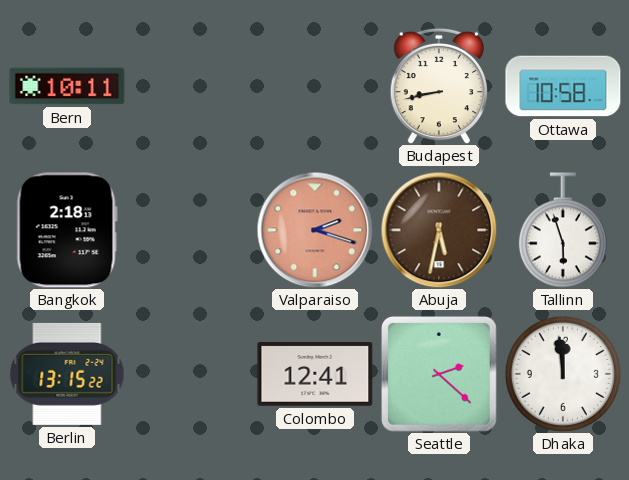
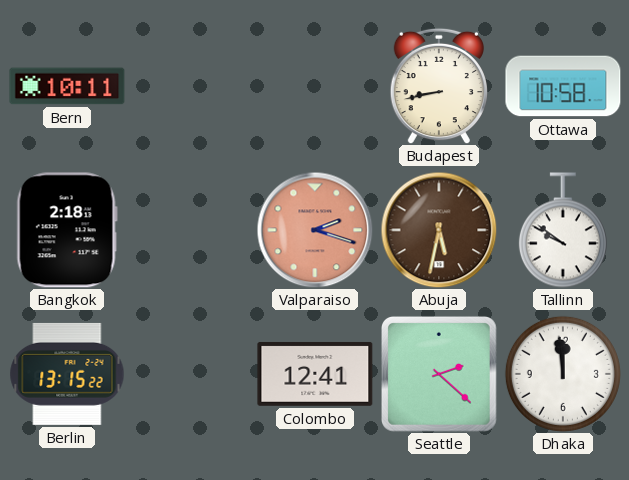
Tallinn: 5:57 -> 9:51
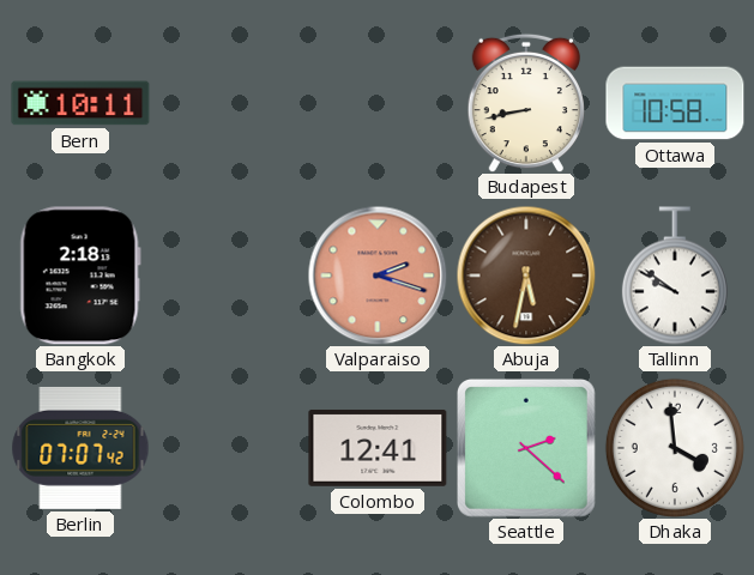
Berlin: 13:15 -> 07:07
Dhaka: 11:59 -> 3:59
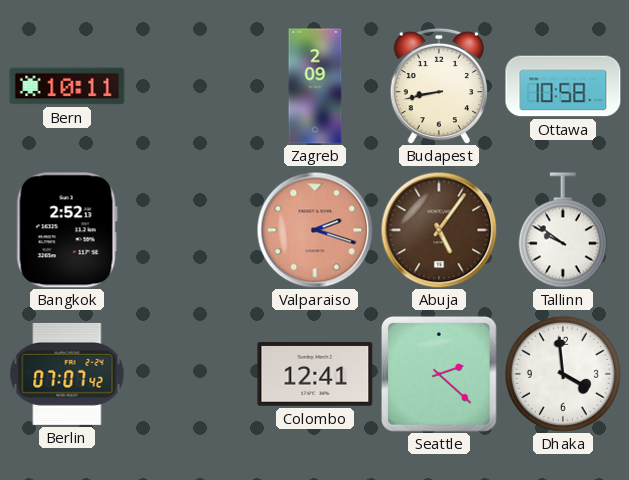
Zagreb: none -> 2:09
Bangkok: 2:18 -> 2:52
Abuja: 5:32 -> 5:06
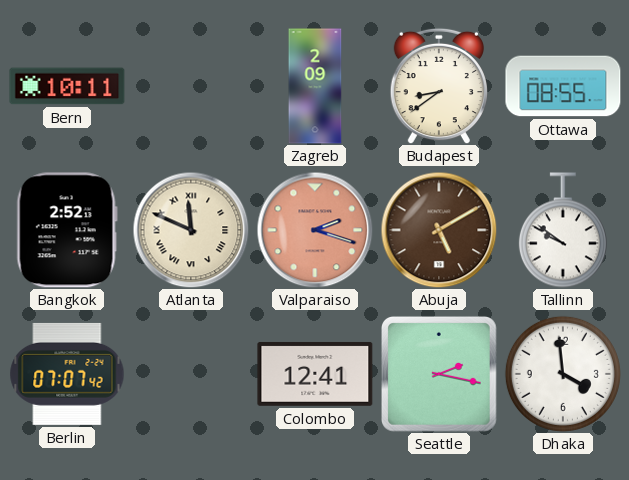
Budapest: 8:43 -> 8:39
Ottawa: 10:58 -> 08:55
Atlanta: none -> 11:49
Abuja: 5:06 -> 5:10
Seattle: 2:22 -> 2:17
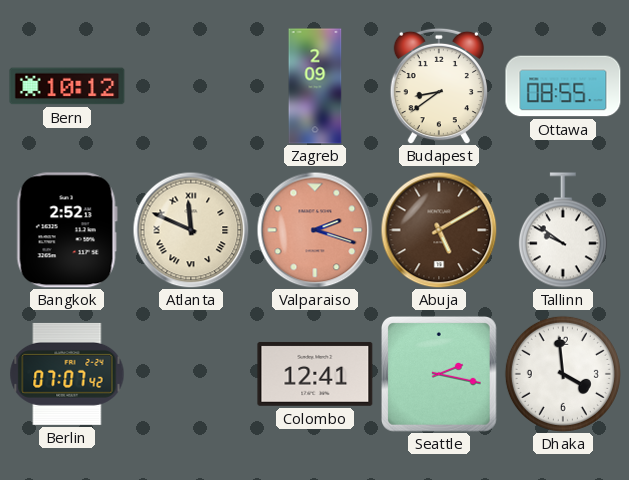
Bern: 10:11 -> 10:12
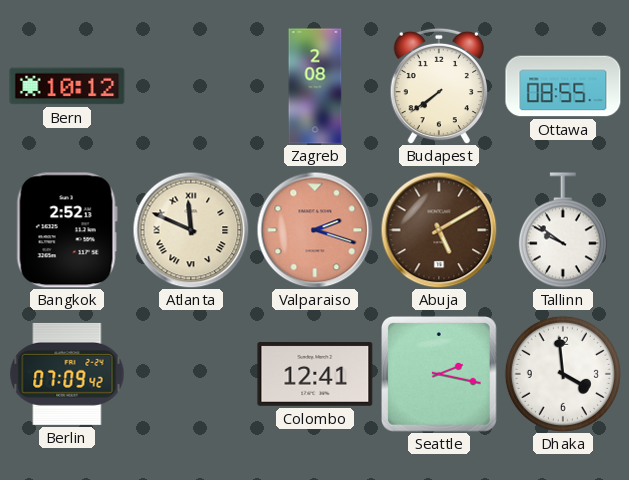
Zagreb: 2:09 -> 2:08
Budapest: 8:39 -> 7:39
Berlin: 07:07 -> 07:09
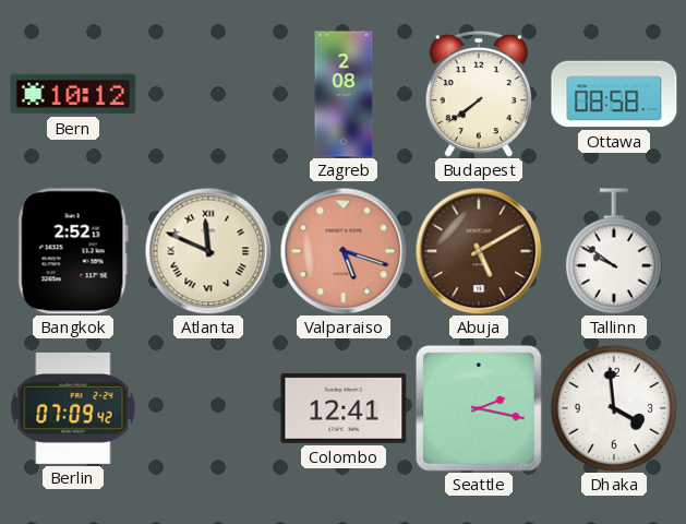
Ottawa: 08:55 -> 08:58
Valparaiso: 2:18 -> 5:18
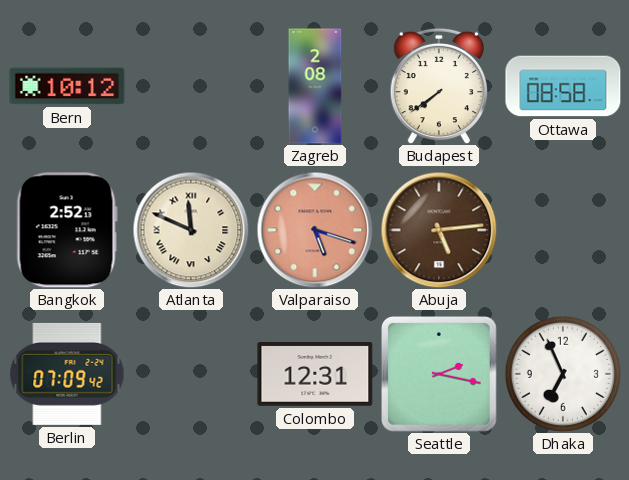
Abuja: 5:10 -> 5:14
Tallinn: 9:51 -> none
Colombo: 12:41 -> 12:31
Dhaka: 3:59 -> 6:56
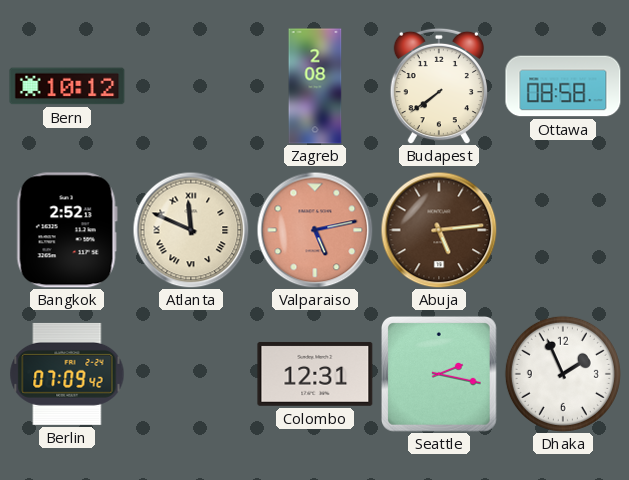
Valparaiso: 5:18 -> 5:13
Dhaka: 6:56 -> 1:56
